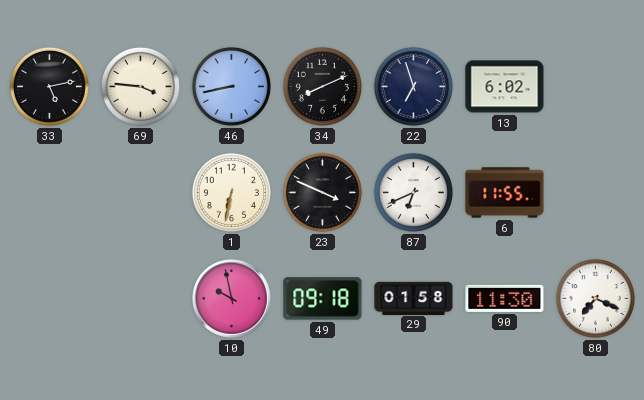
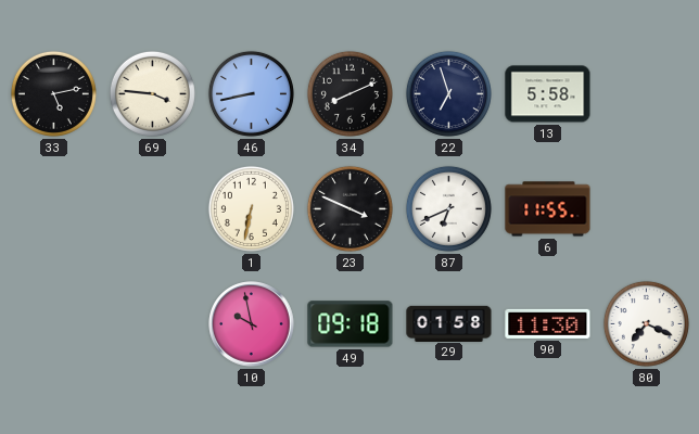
13: 6:02 -> 5:58
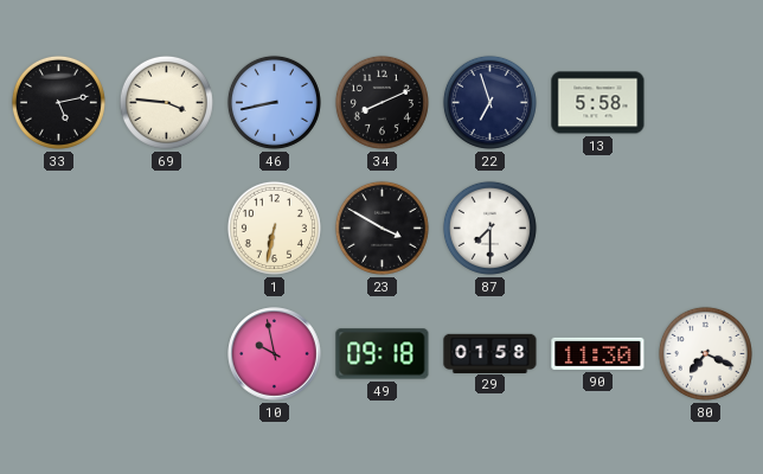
23: 3:49 -> 3:50
87: 6:41 -> 7:30
6: 11:55 -> none
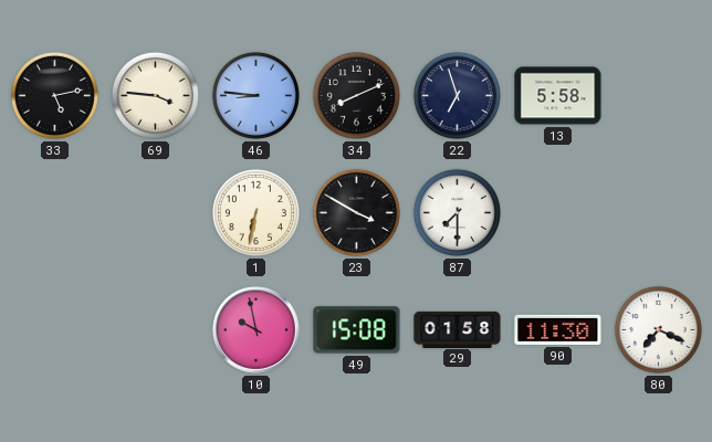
46: 8:43 -> 8:46
49: 09:18 -> 15:08
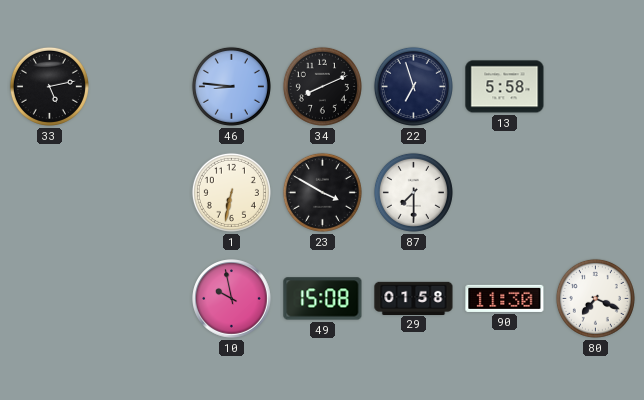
69: 3:46 -> none
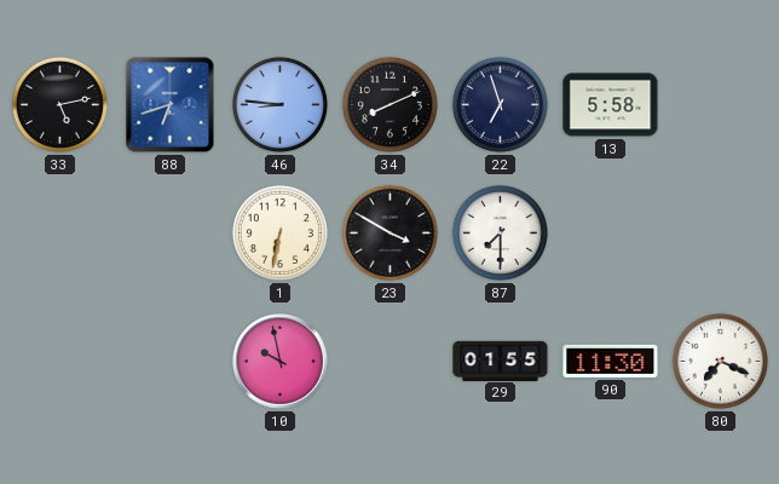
88: none -> 6:42
49: 15:08 -> none
29: 01:58 -> 01:55
